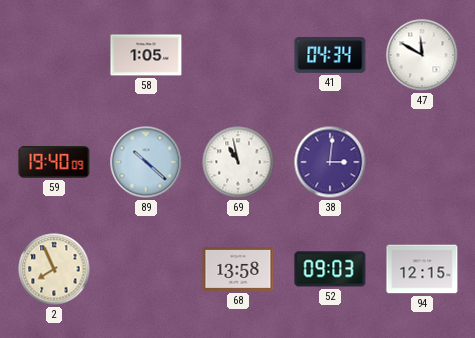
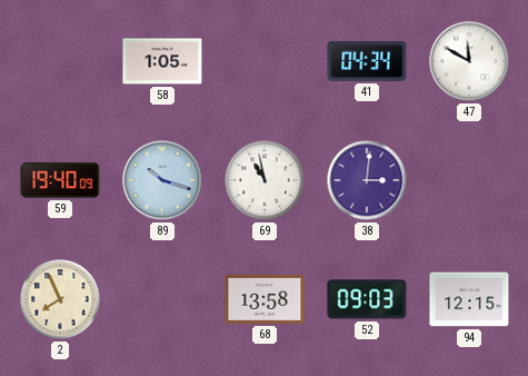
89: 10:22 -> 10:18
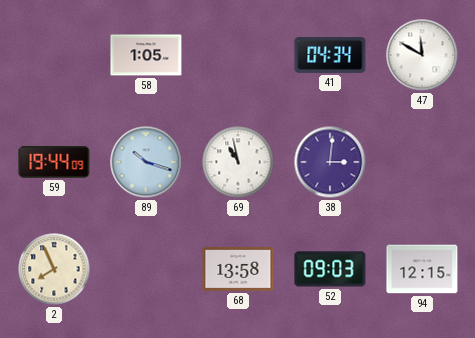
59: 19:40 -> 19:44
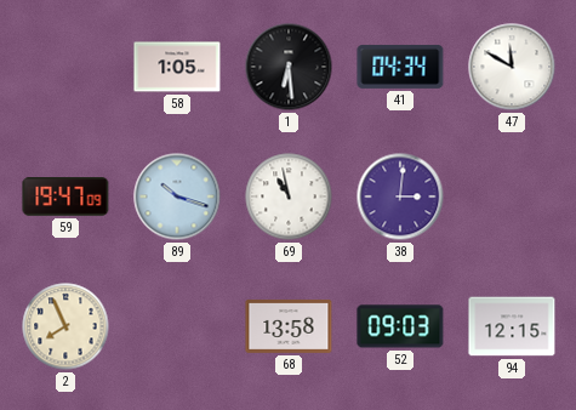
1: none -> 6:29
59: 19:44 -> 19:47
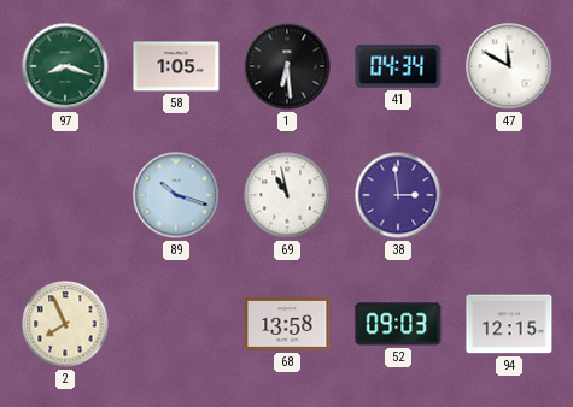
97: none -> 8:18
59: 19:47 -> none
38: 3:01 -> 2:59
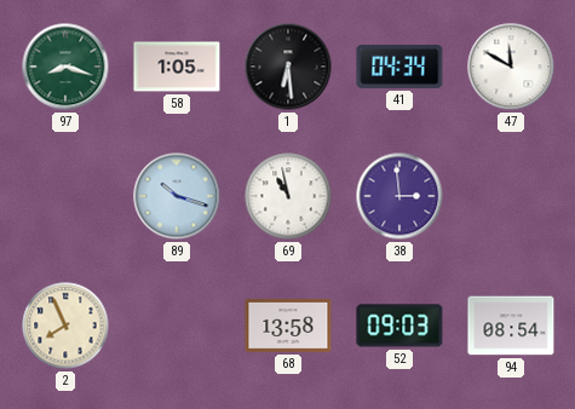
94: 12:15 -> 08:54
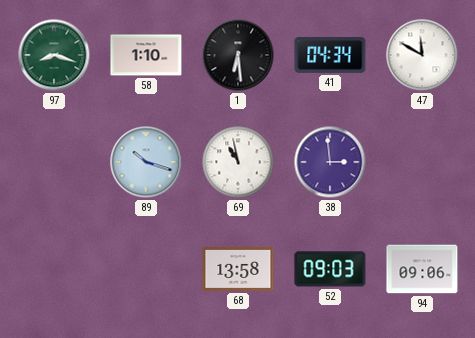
58: 1:05 -> 1:10
2: 7:56 -> none
94: 08:54 -> 09:06
